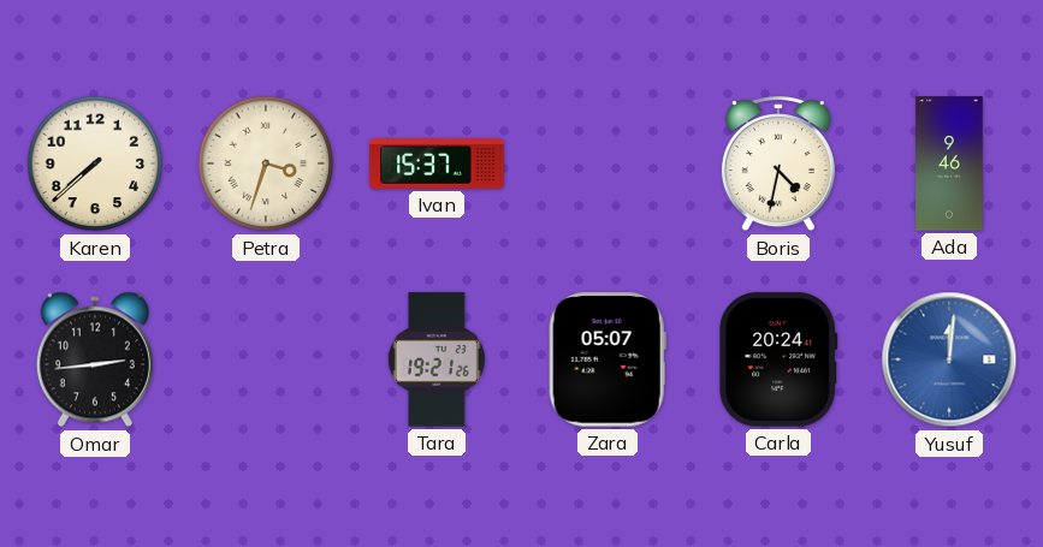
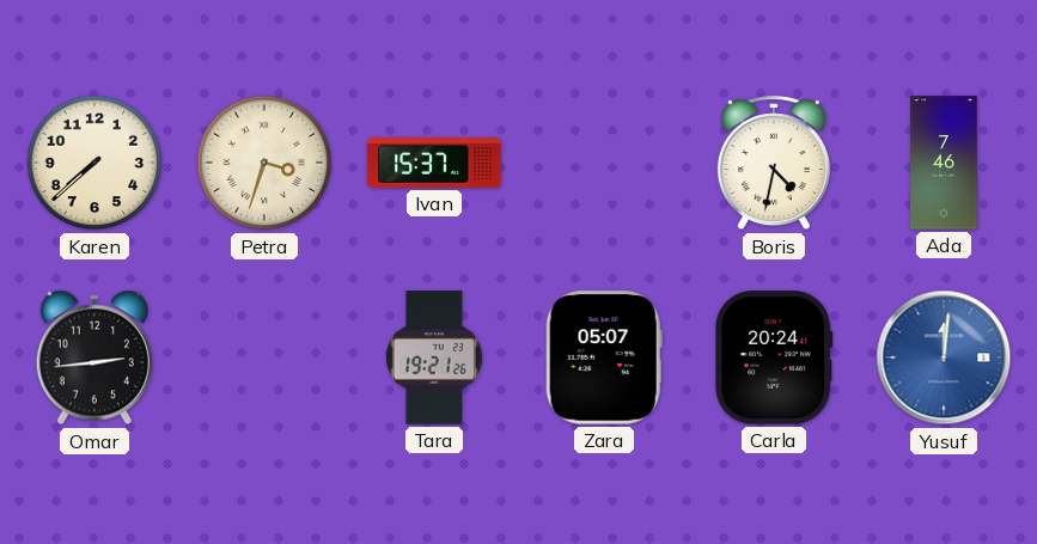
Ada: 9:46 -> 7:46
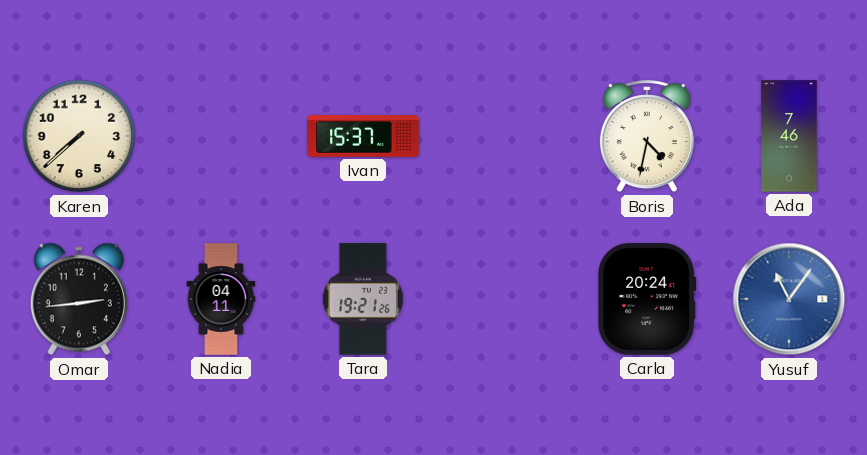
Petra: 3:33 -> none
Nadia: none -> 04:11
Zara: 05:07 -> none
Yusuf: 12:01 -> 11:06
